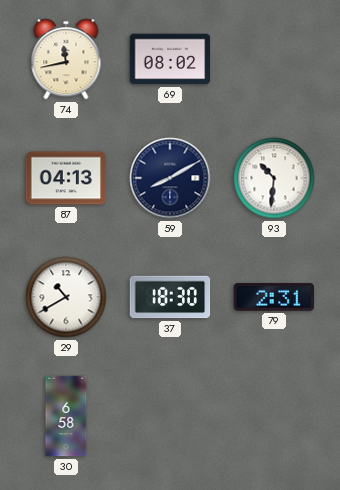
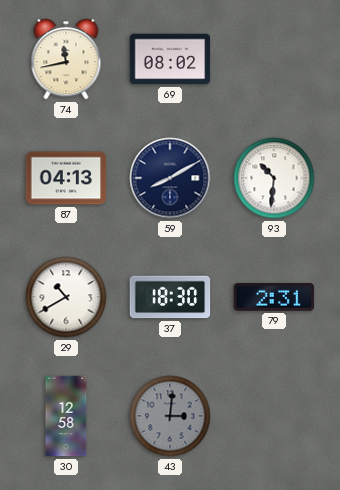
30: 6:58 -> 12:58
43: none -> 3:01
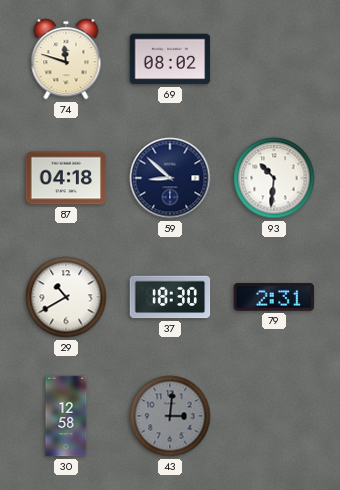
74: 11:43 -> 11:48
87: 04:13 -> 04:18
59: 8:10 -> 8:52
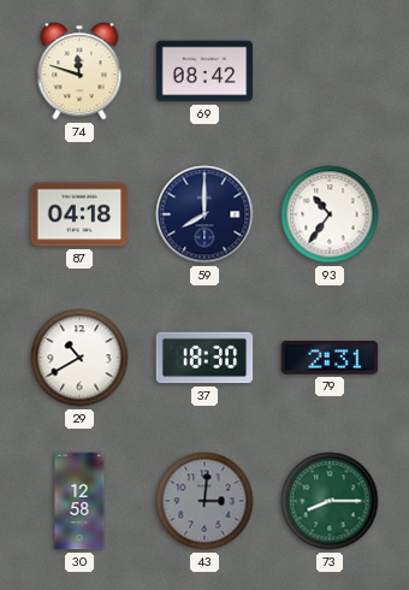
69: 08:02 -> 08:42
59: 8:52 -> 8:00
93: 10:31 -> 10:36
73: none -> 8:15
